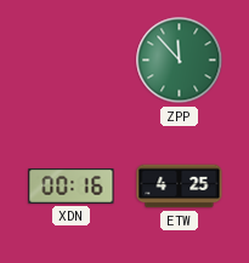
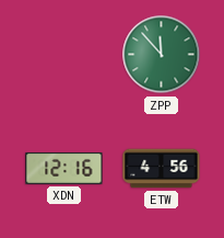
XDN: 00:16 -> 12:16
ETW: 4:25 -> 4:56
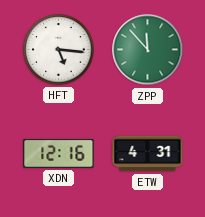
HFT: none -> 5:16
ETW: 4:56 -> 4:31
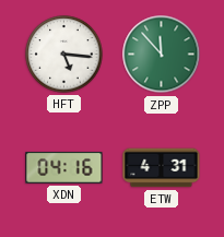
XDN: 12:16 -> 04:16
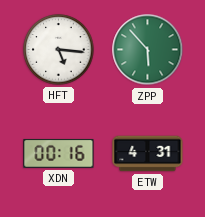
ZPP: 11:53 -> 5:53
XDN: 04:16 -> 00:16
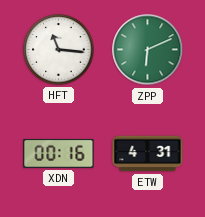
HFT: 5:16 -> 11:16
ZPP: 5:53 -> 6:11
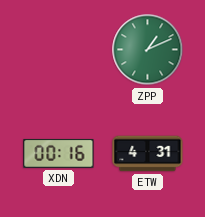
HFT: 11:16 -> none
ZPP: 6:11 -> 1:11
